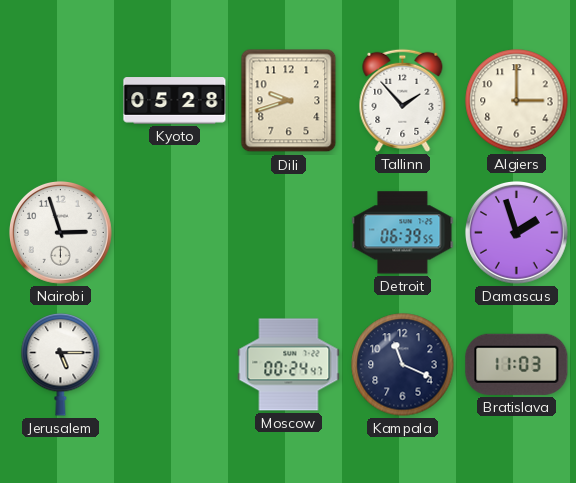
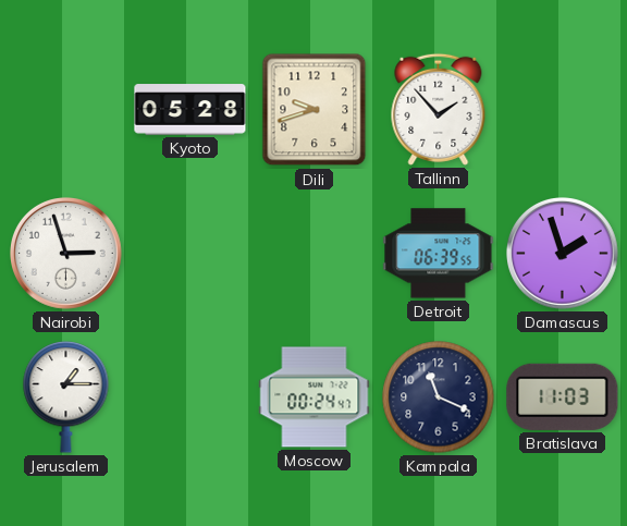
Algiers: 3:00 -> none
Jerusalem: 5:15 -> 1:15
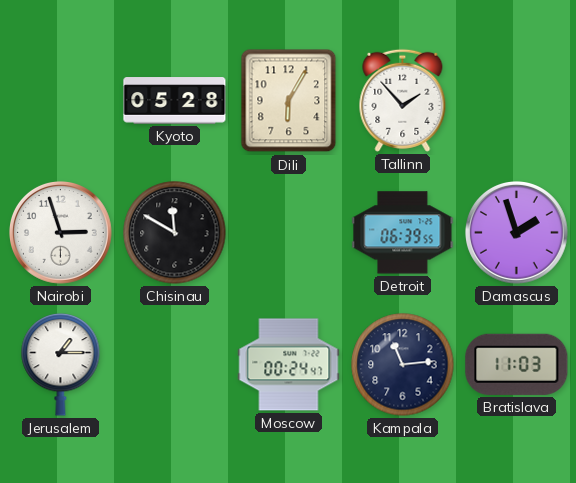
Dili: 9:42 -> 6:05
Chisinau: none -> 11:50
Kampala: 11:19 -> 11:14
